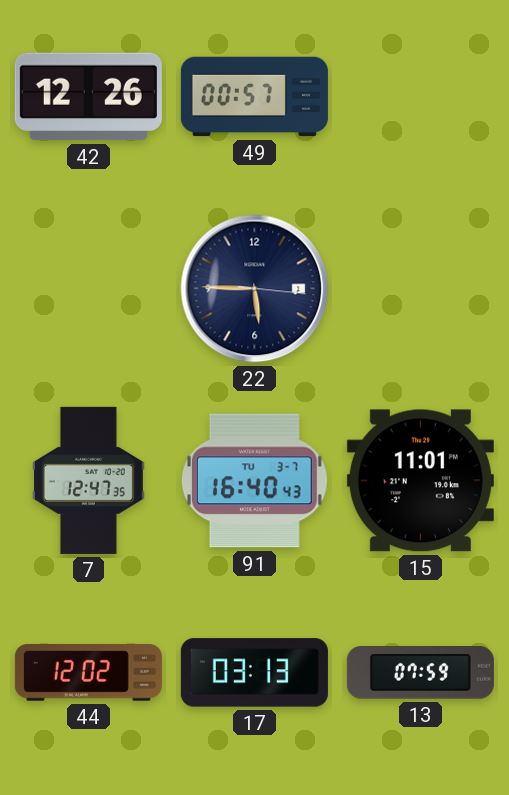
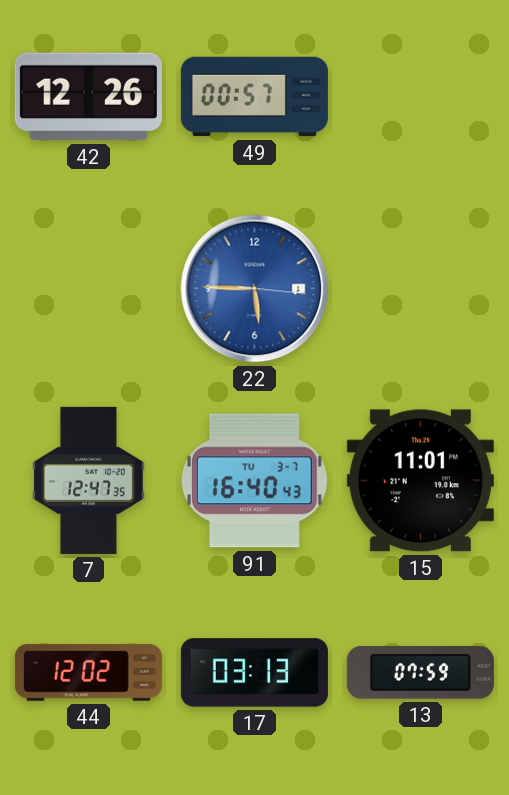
22 dial: navy -> blue
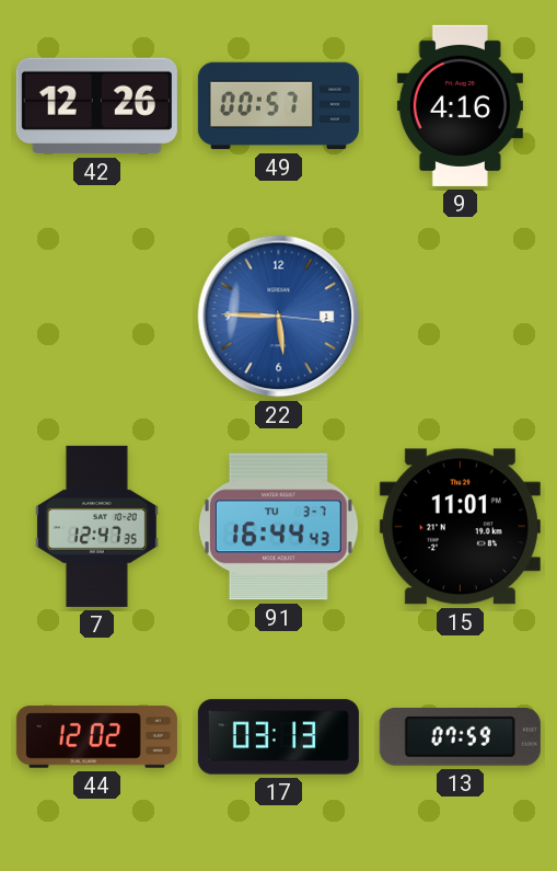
9: none -> 4:16
91: 16:40 -> 16:44
